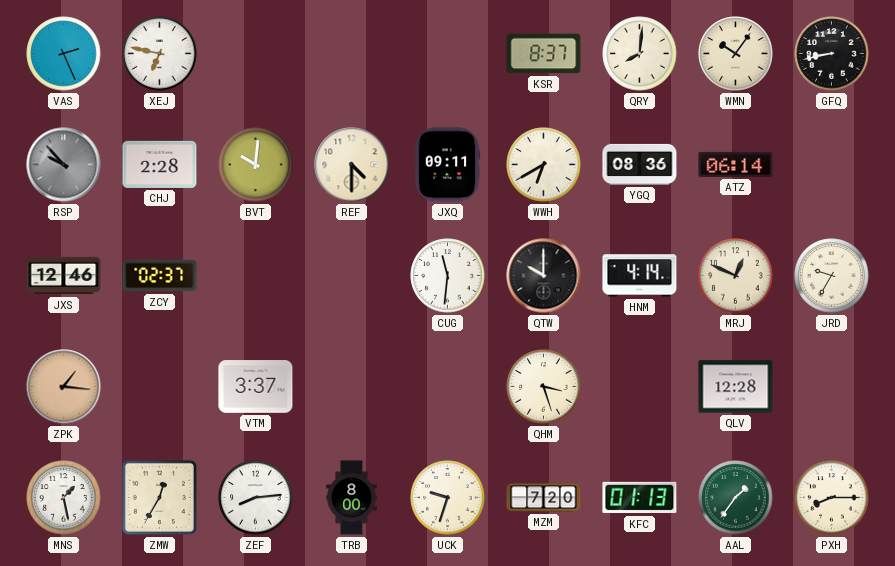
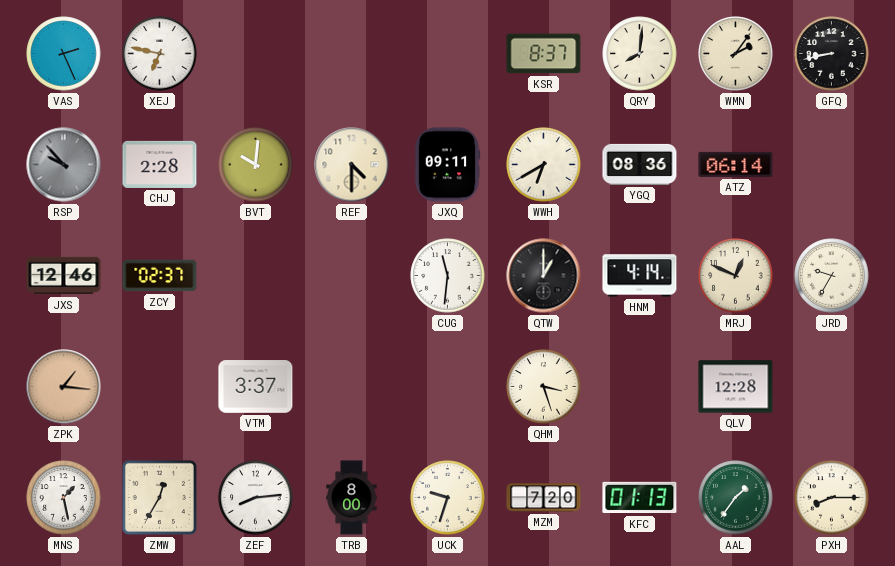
WMN: 10:06 -> 2:06
QTW: 10:00 -> 1:00
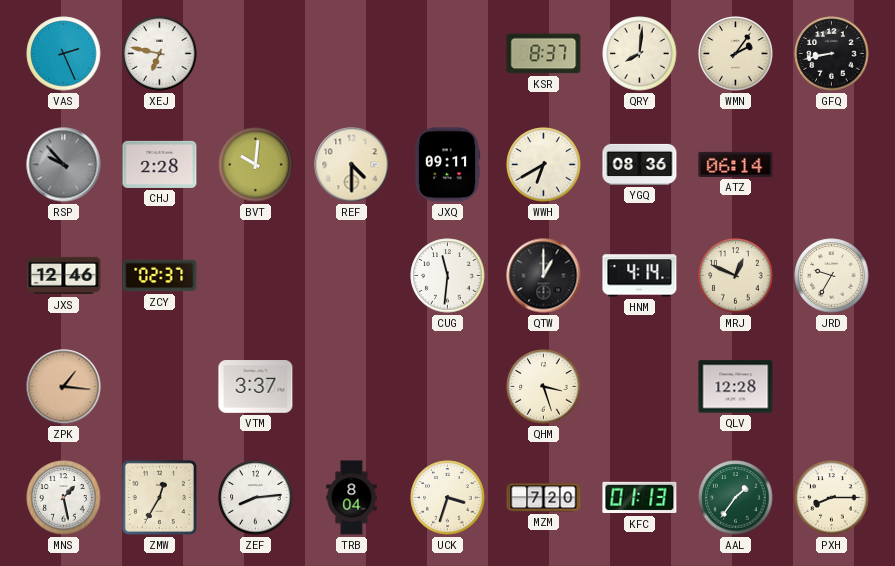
TRB: 8:00 -> 8:04
UCK: 9:33 -> 3:33
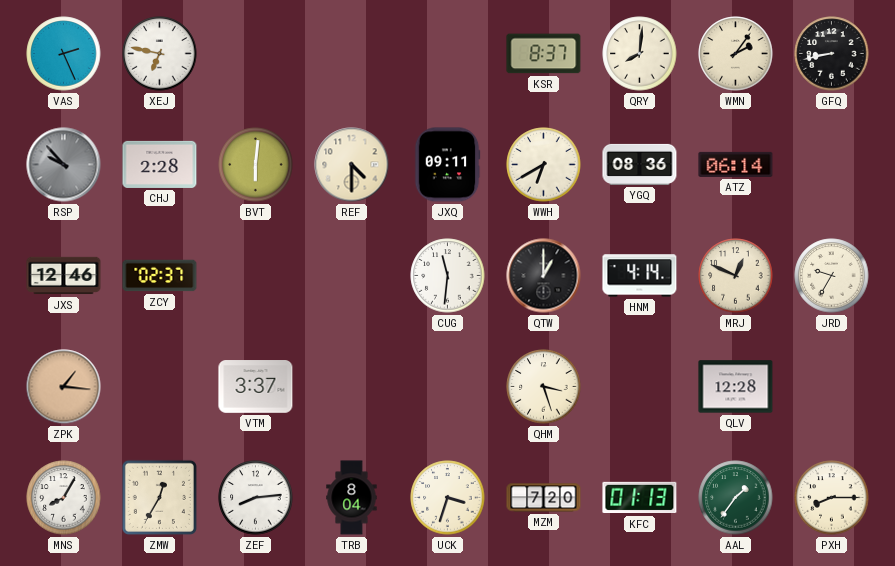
BVT: 10:01 -> 6:01
MNS: 1:28 -> 8:05
